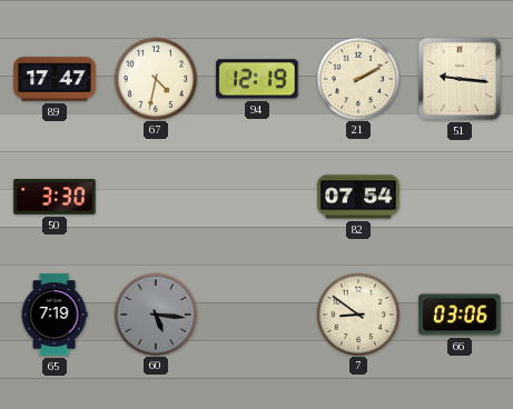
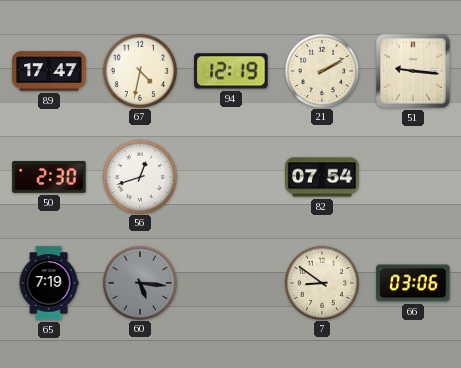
50: 3:30 -> 2:30
56: none -> 12:42
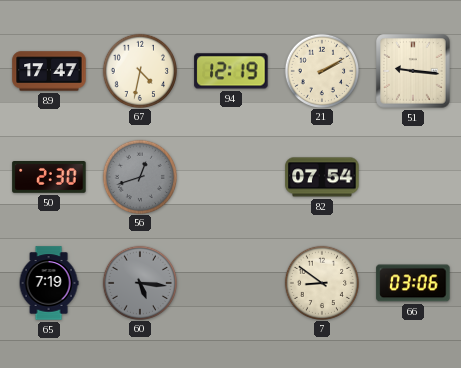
56 dial: white -> grey
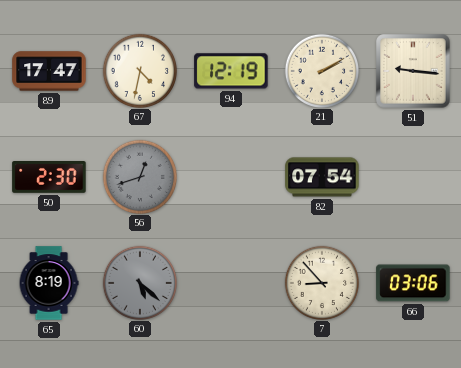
65: 7:19 -> 8:19
60: 5:16 -> 5:22
7: 8:51 -> 8:53
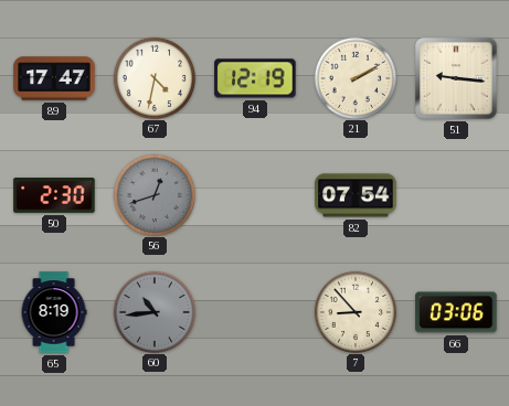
60: 5:22 -> 10:44
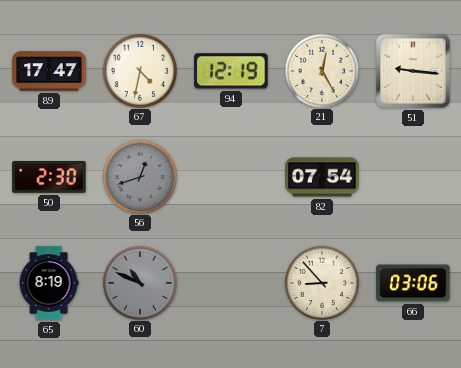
21: 2:10 -> 12:25
60: 10:44 -> 10:49
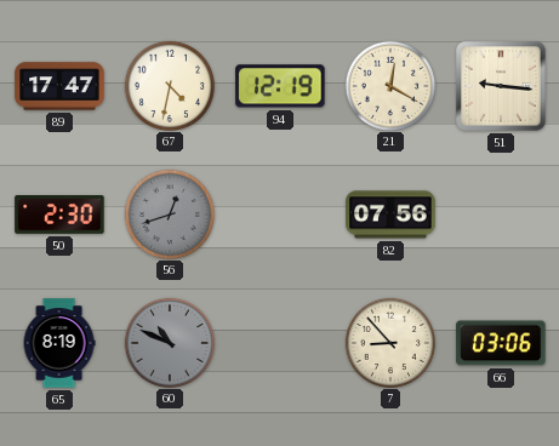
21: 12:25 -> 12:20
82: 07:54 -> 07:56
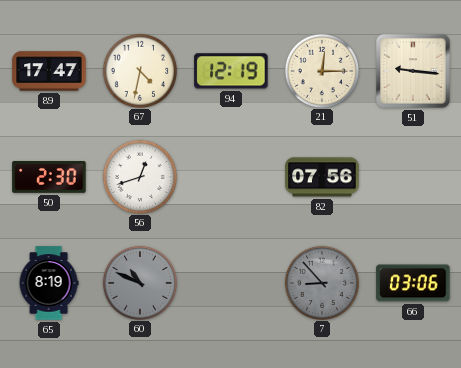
21: 12:20 -> 12:15
56 dial: grey -> white
7 dial: cream -> grey
